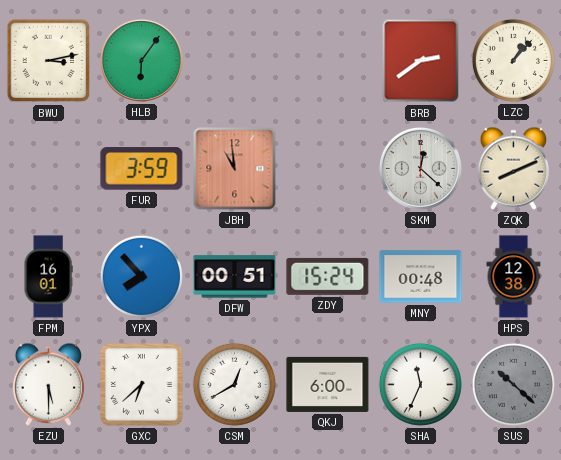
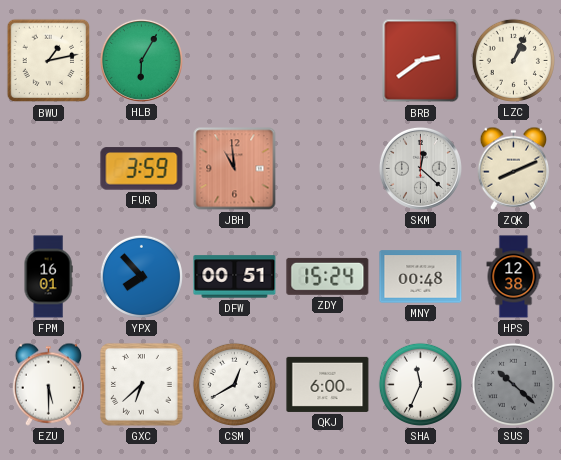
BWU: 3:13 -> 1:13
HLB: 6:06 -> 6:05
LZC: 1:07 -> 1:04
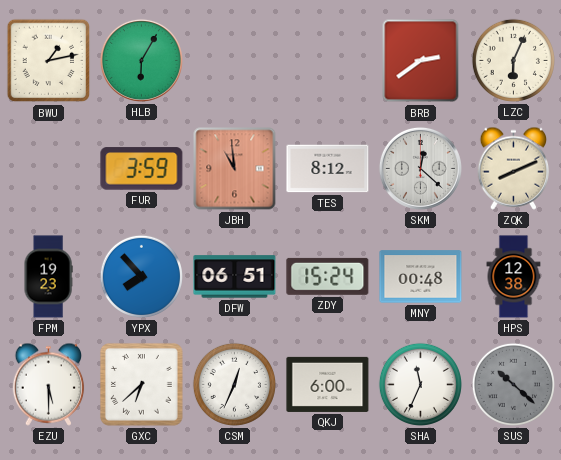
LZC: 1:04 -> 6:04
TES: none -> 8:12
FPM: 16:01 -> 19:23
DFW: 00:51 -> 06:51
CSM: 12:40 -> 12:34
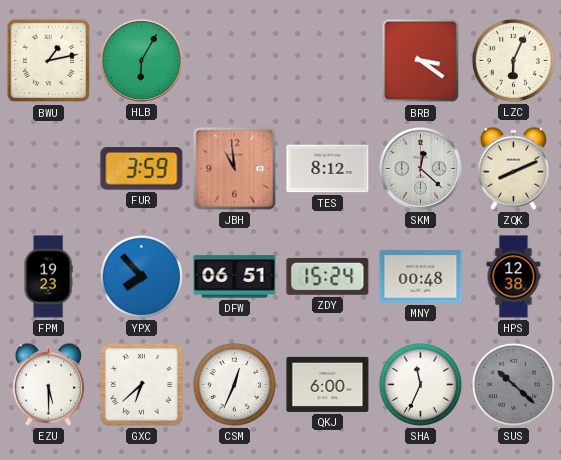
BRB: 2:39 -> 3:21
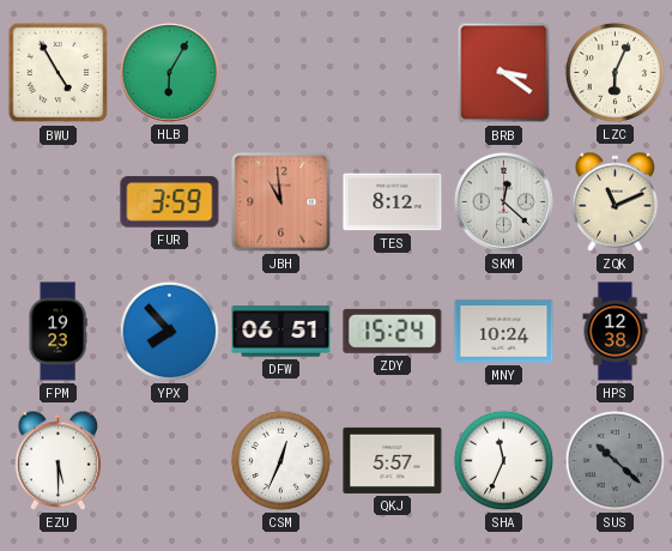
BWU: 1:13 -> 4:55
ZQK: 8:11 -> 11:11
MNY: 00:48 -> 10:24
GXC: 6:38 -> none
QKJ: 6:00 -> 5:57
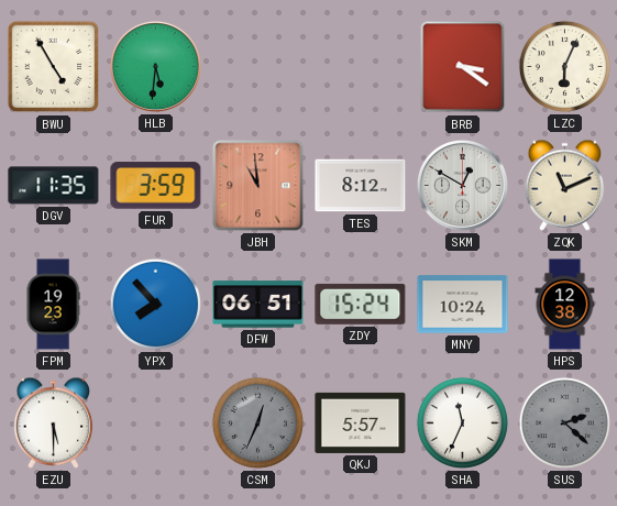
HLB: 6:05 -> 5:31
DGV: none -> 11:35
SKM: 12:22 -> 12:50
CSM dial: white -> grey
SUS: 10:22 -> 2:22
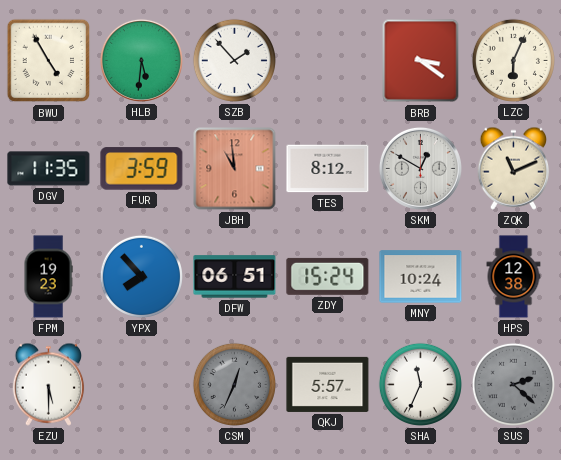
SZB: none -> 1:53
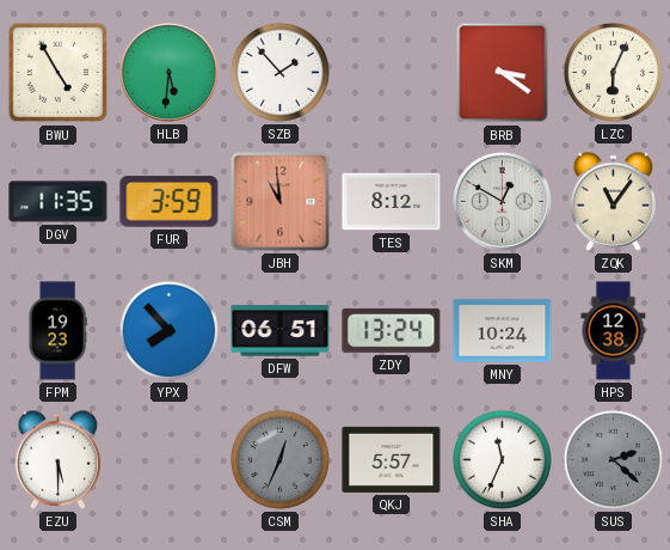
ZQK: 11:11 -> 11:06
ZDY: 15:24 -> 13:24
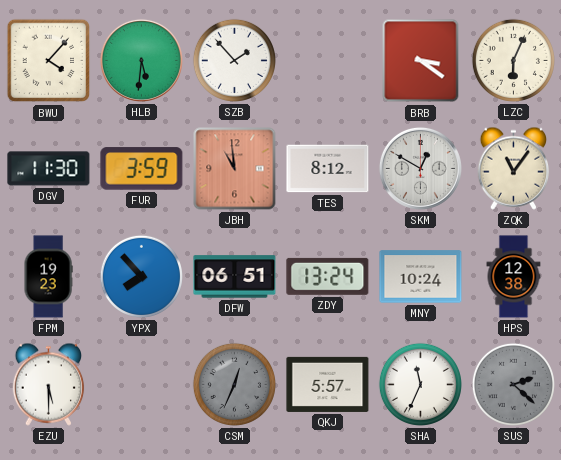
BWU: 4:55 -> 4:07
DGV: 11:35 -> 11:30
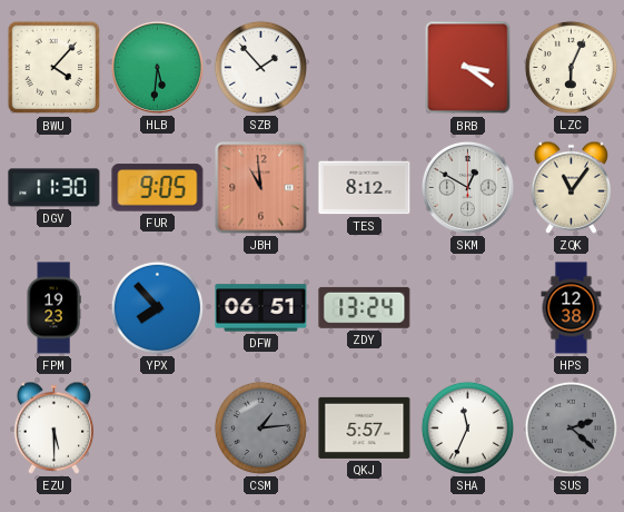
FUR: 3:59 -> 9:05
MNY: 10:24 -> none
CSM: 12:34 -> 1:14
